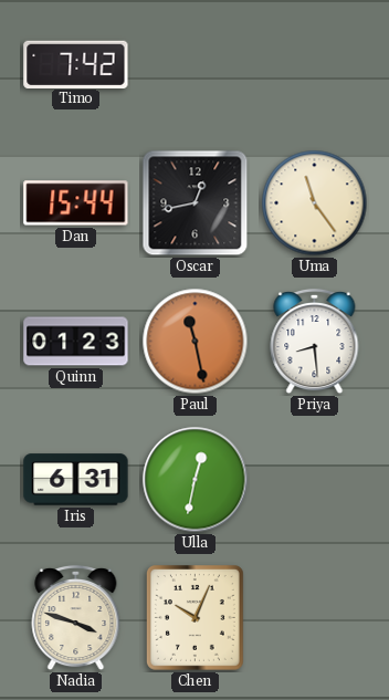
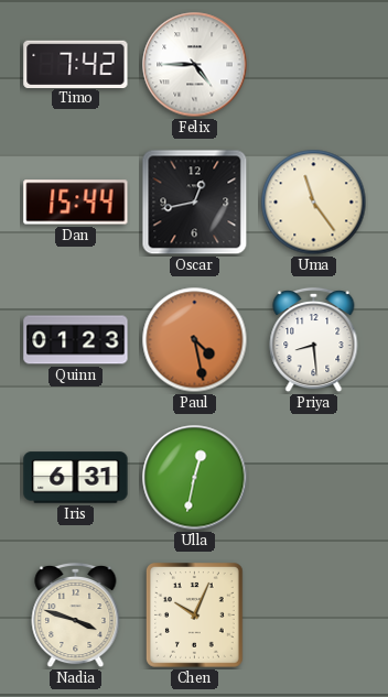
Felix: none -> 4:45
Paul: 11:28 -> 4:28
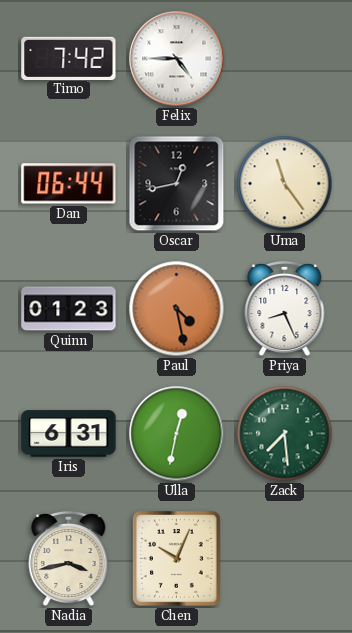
Dan: 15:44 -> 06:44
Priya: 8:29 -> 8:26
Zack: none -> 7:29
Nadia: 3:48 -> 3:43
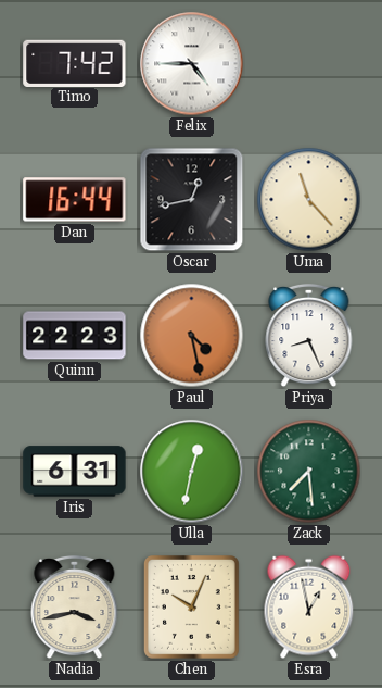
Dan: 06:44 -> 16:44
Uma: 11:24 -> 11:23
Quinn: 01:23 -> 22:23
Esra: none -> 12:58
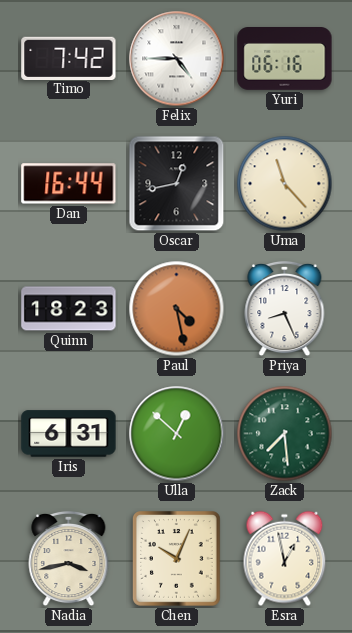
Yuri: none -> 06:16
Quinn: 22:23 -> 18:23
Ulla: 12:32 -> 12:52
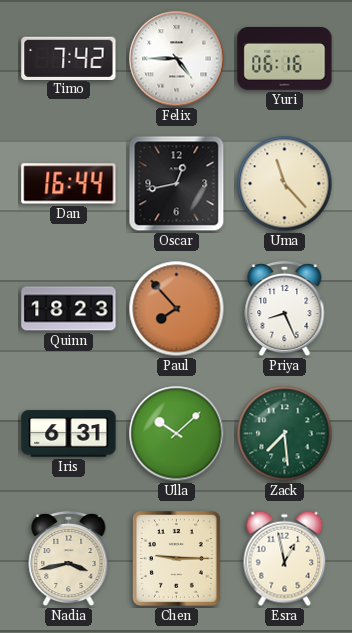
Paul: 4:28 -> 7:53
Ulla: 12:52 -> 10:08
Chen: 10:04 -> 9:15
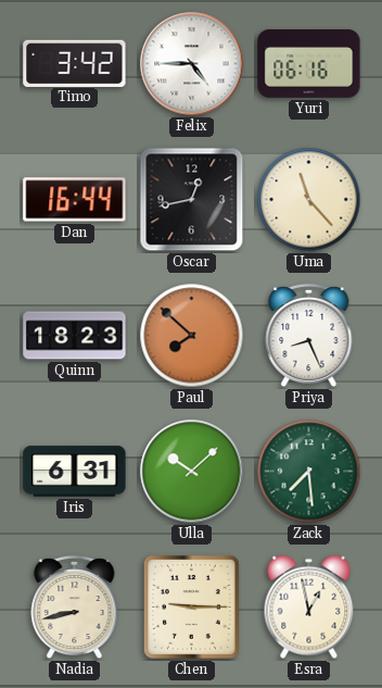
Timo: 7:42 -> 3:42
Paul: 7:53 -> 7:52
Nadia: 3:43 -> 8:43
